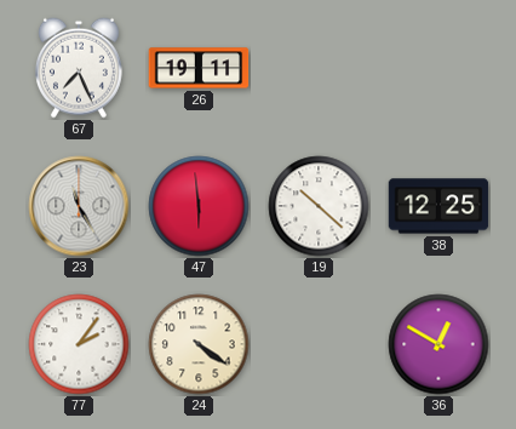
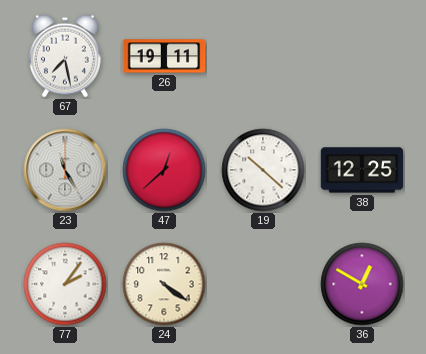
67: 7:26 -> 7:28
47: 5:59 -> 12:38
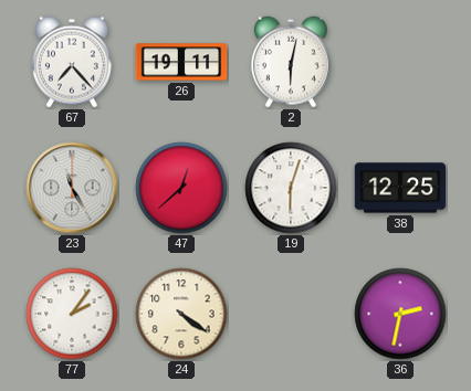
67: 7:28 -> 7:23
2: none -> 6:02
19: 10:22 -> 6:03
36: 12:50 -> 2:32
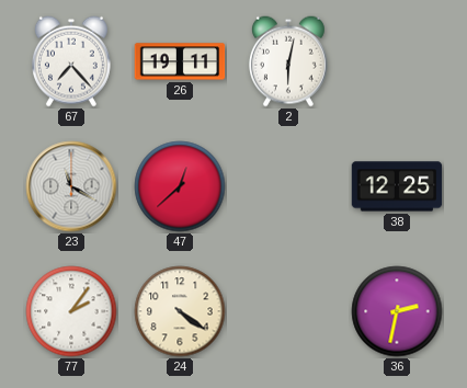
23: 11:25 -> 11:20
19: 6:03 -> none
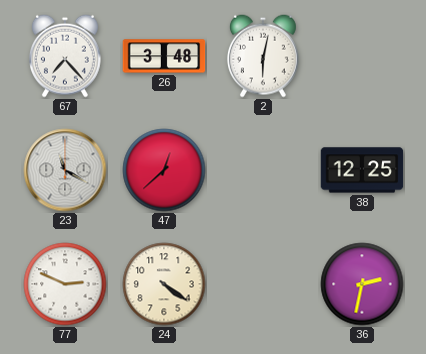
26: 19:11 -> 3:48
77: 2:06 -> 2:49
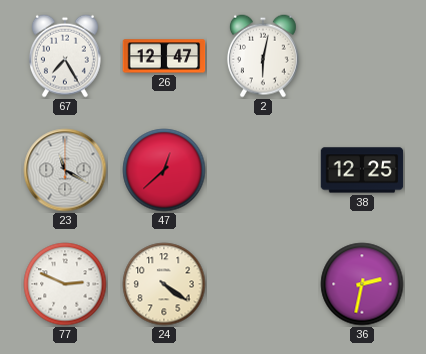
67: 7:23 -> 7:25
26: 3:48 -> 12:47
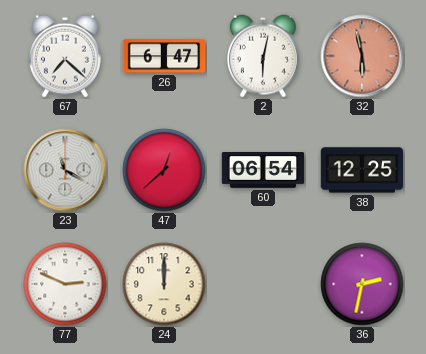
67: 7:25 -> 7:22
26: 12:47 -> 6:47
32: none -> 5:58
60: none -> 06:54
24: 4:21 -> 12:00
